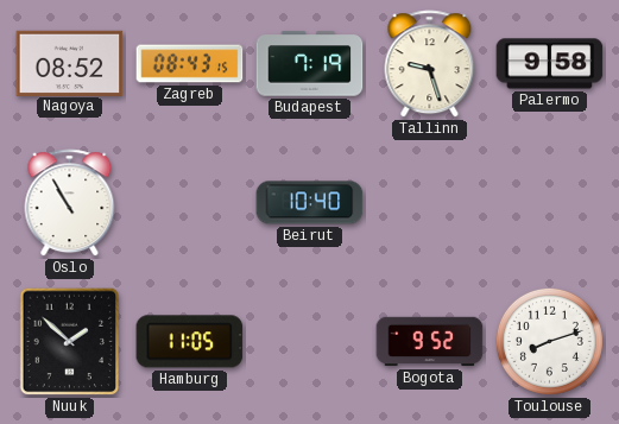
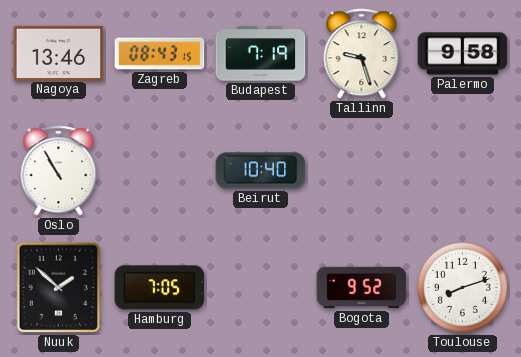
Nagoya: 08:52 -> 13:46
Hamburg: 11:05 -> 7:05
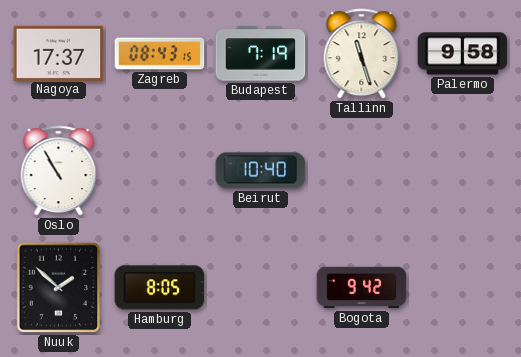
Nagoya: 13:46 -> 17:37
Tallinn: 9:27 -> 11:27
Hamburg: 7:05 -> 8:05
Bogota: 9:52 -> 9:42
Toulouse: 8:12 -> none
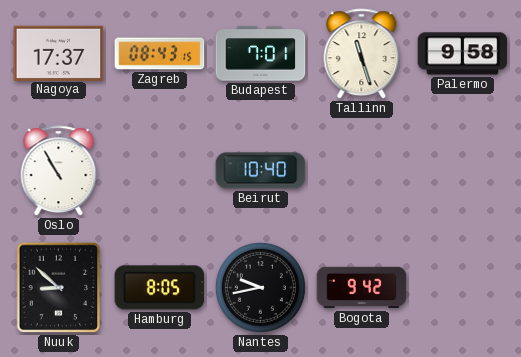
Budapest: 7:19 -> 7:01
Nuuk: 1:52 -> 8:52
Nantes: none -> 9:43
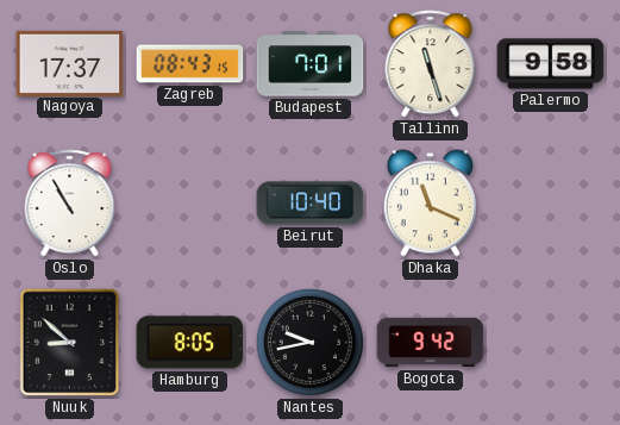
Dhaka: none -> 11:19
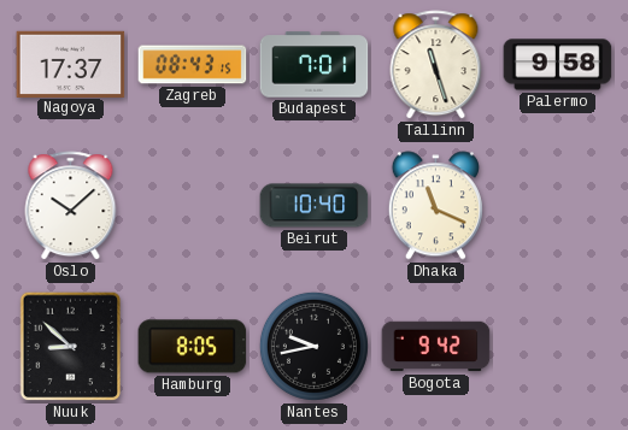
Oslo: 10:55 -> 10:08
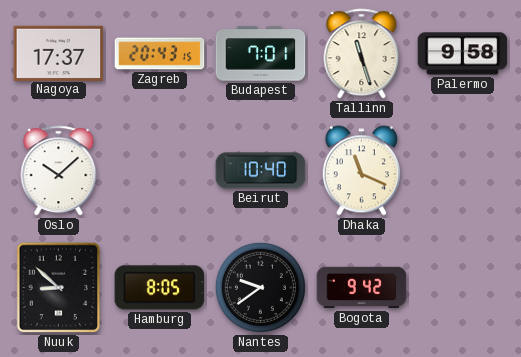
Zagreb: 08:43 -> 20:43
Nantes: 9:43 -> 9:39
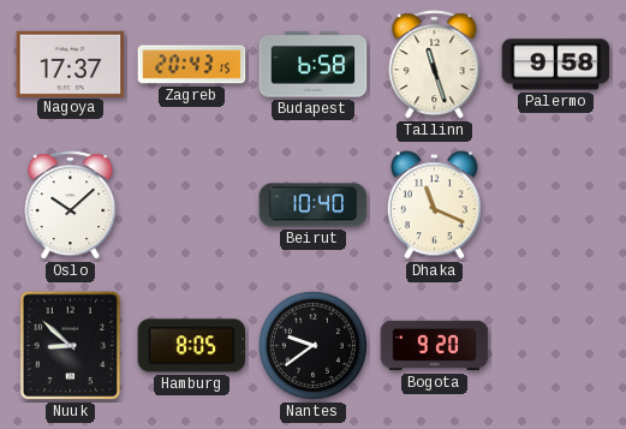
Budapest: 7:01 -> 6:58
Bogota: 9:42 -> 9:20
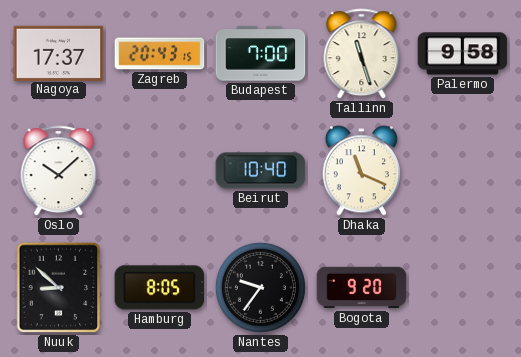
Budapest: 6:58 -> 7:00
Nantes: 9:39 -> 9:36
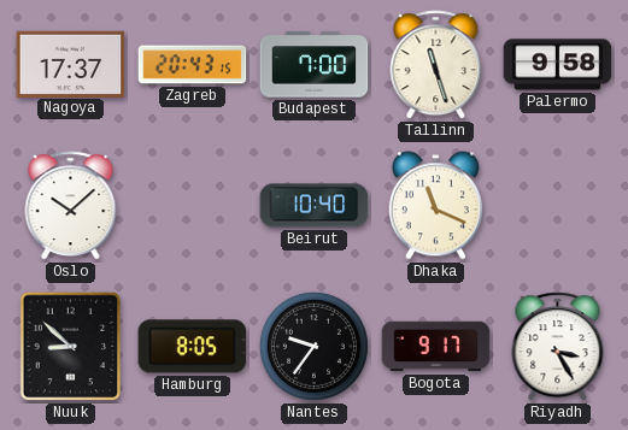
Bogota: 9:20 -> 9:17
Riyadh: none -> 3:25
